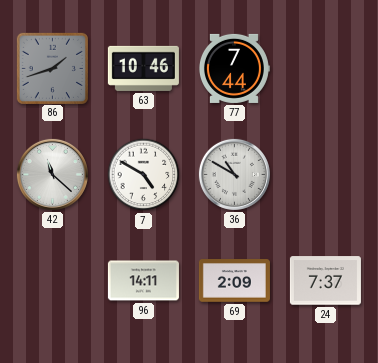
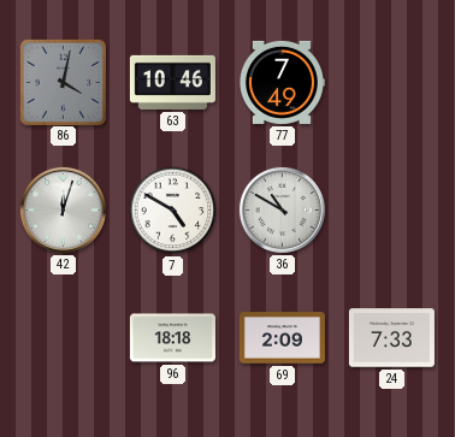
86: 1:42 -> 4:02
77: 7:44 -> 7:49
42: 11:22 -> 12:03
96: 14:11 -> 18:18
24: 7:37 -> 7:33
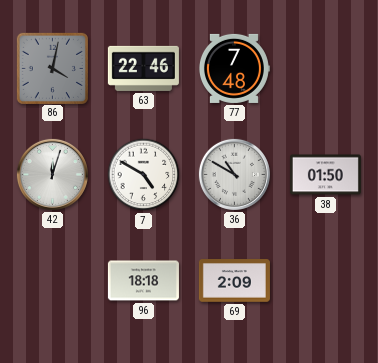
63: 10:46 -> 22:46
77: 7:49 -> 7:48
38: none -> 01:50
24: 7:33 -> none
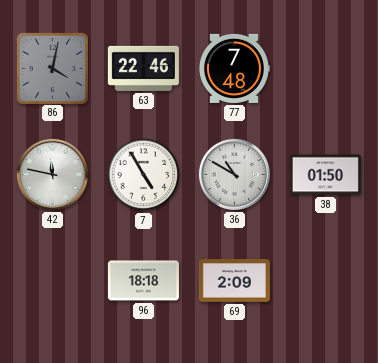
42: 12:03 -> 11:47
7: 4:50 -> 4:55
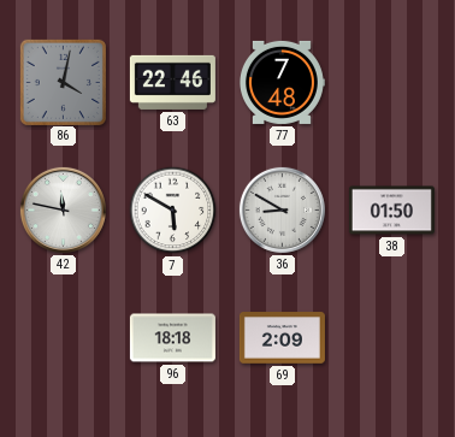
7: 4:55 -> 5:50
36: 10:50 -> 8:50
